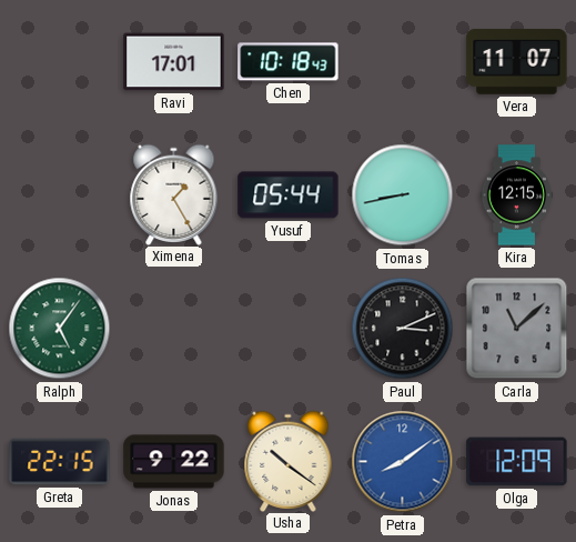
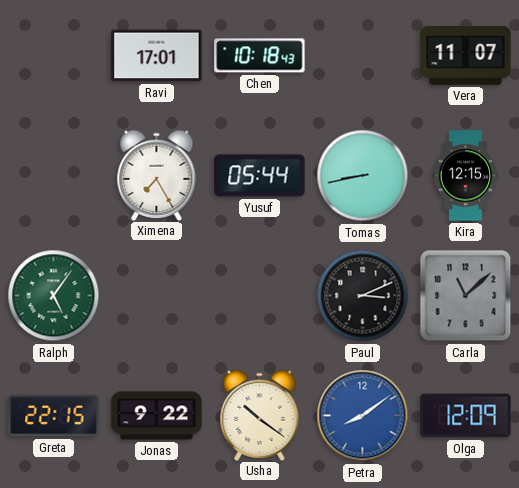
Ximena: 1:25 -> 7:25
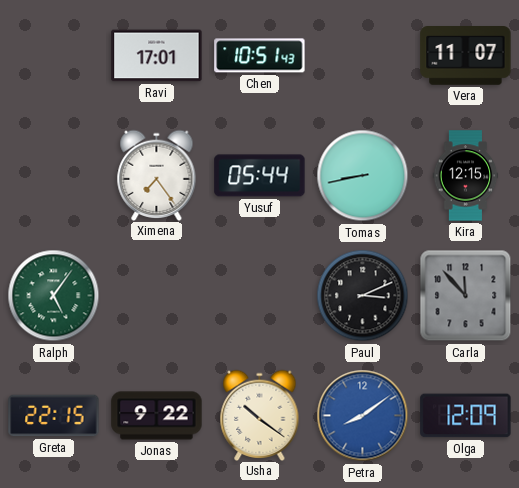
Chen: 10:18 -> 10:51
Ximena: 7:25 -> 7:24
Carla: 11:08 -> 11:53
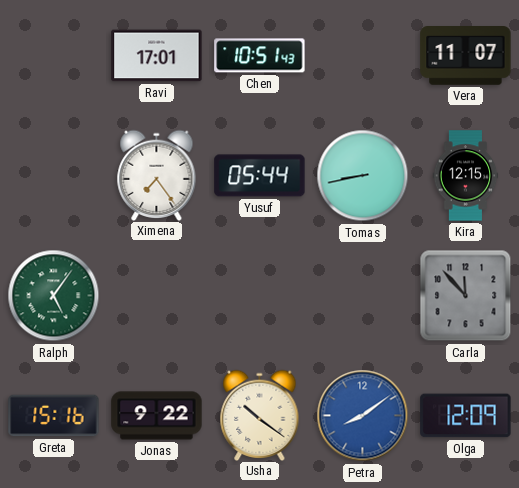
Paul: 3:11 -> none
Greta: 22:15 -> 15:16
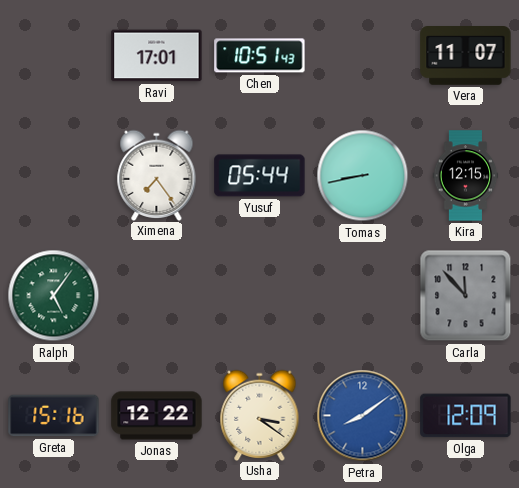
Jonas: 9:22 -> 12:22
Usha: 10:21 -> 3:21
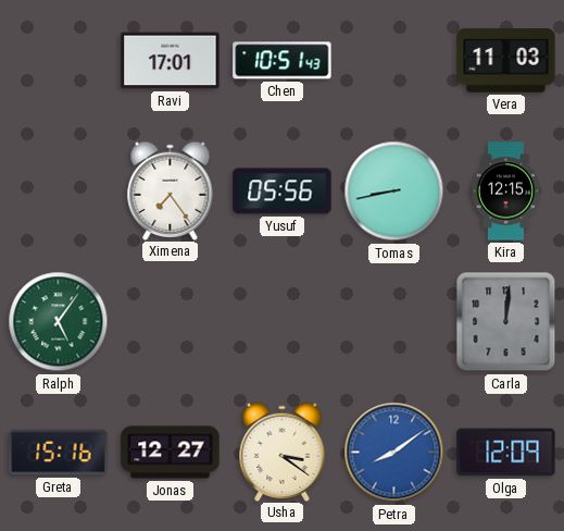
Vera: 11:07 -> 11:03
Yusuf: 05:44 -> 05:56
Carla: 11:53 -> 12:01
Jonas: 12:22 -> 12:27
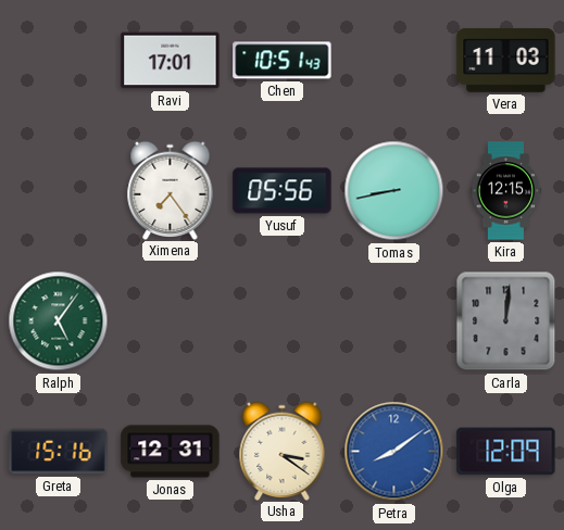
Jonas: 12:27 -> 12:31
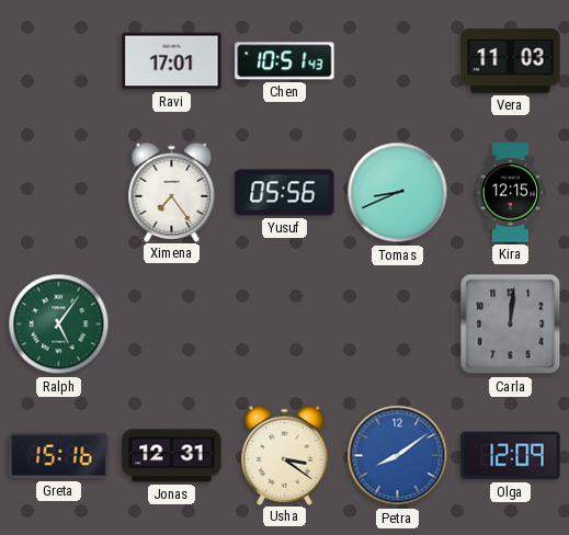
Tomas: 8:43 -> 8:41
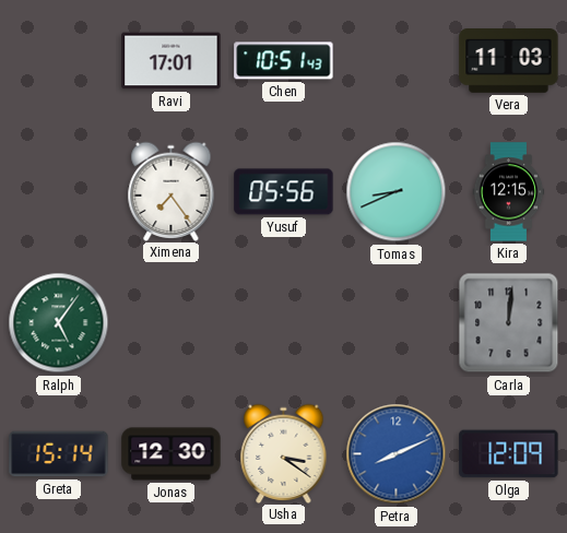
Greta: 15:16 -> 15:14
Jonas: 12:31 -> 12:30
Petra: 8:09 -> 8:11
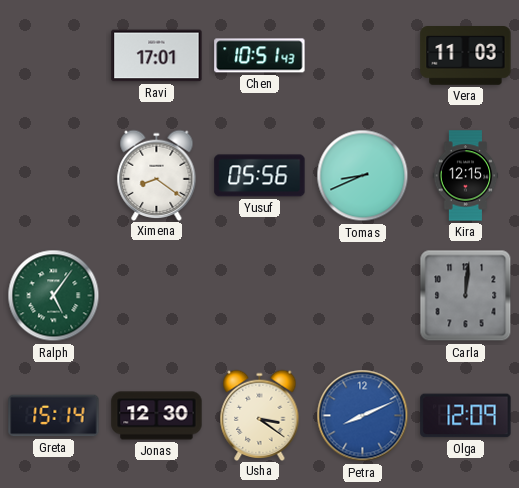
Ximena: 7:24 -> 8:21
